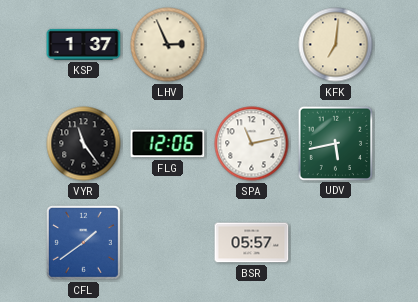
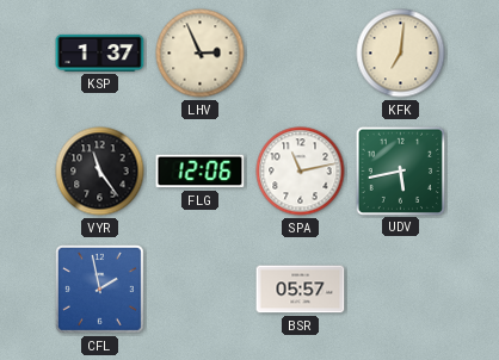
CFL: 1:39 -> 1:58
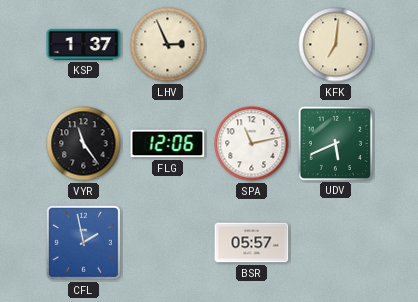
UDV: 5:43 -> 5:41
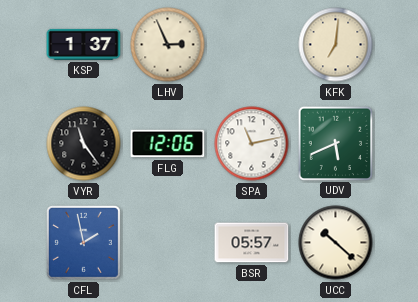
UCC: none -> 10:22
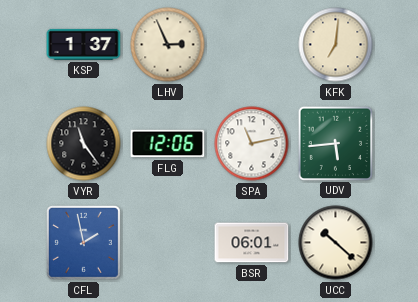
UDV: 5:41 -> 5:44
BSR: 05:57 -> 06:01
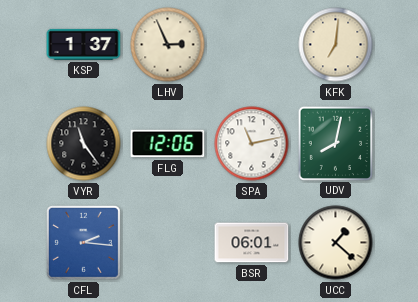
UDV: 5:44 -> 8:02
CFL: 1:58 -> 2:16
UCC: 10:22 -> 1:22
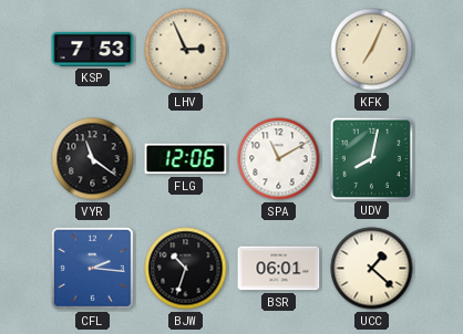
KSP: 1:37 -> 7:53
KFK: 7:01 -> 7:04
VYR: 11:24 -> 11:21
SPA: 11:13 -> 11:10
BJW: none -> 10:33
